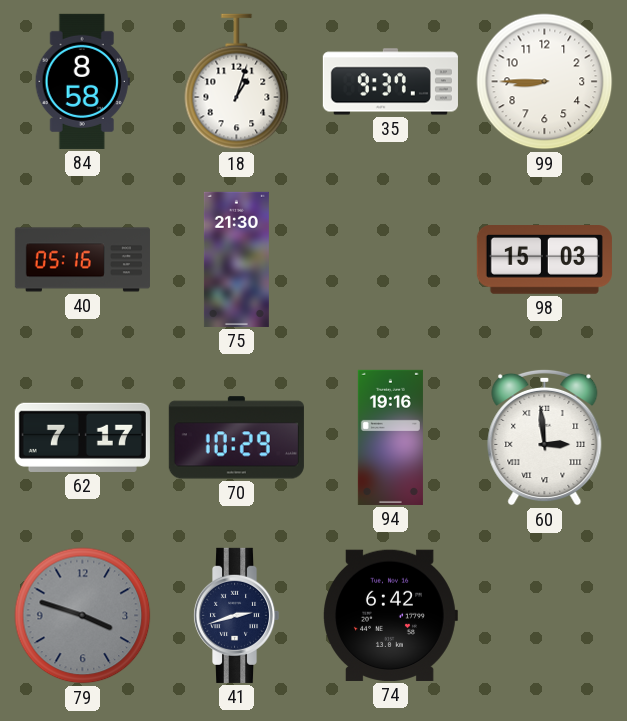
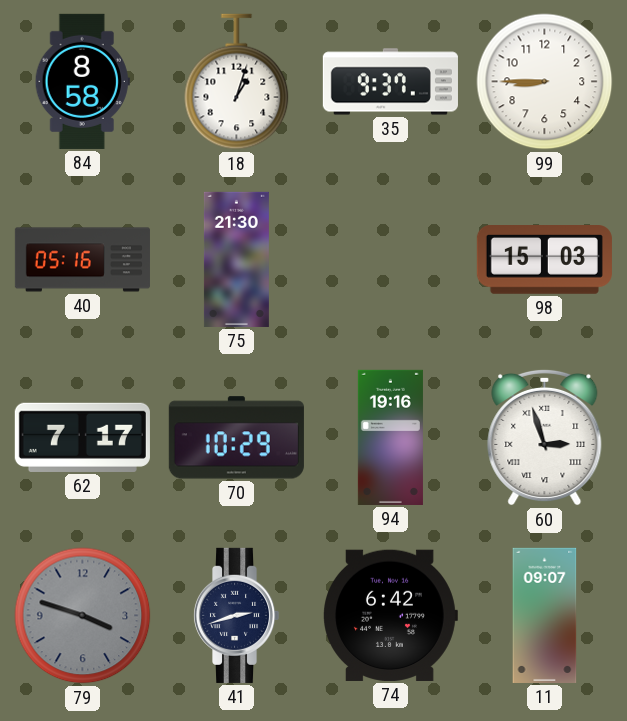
60: 2:59 -> 2:57
11: none -> 09:07
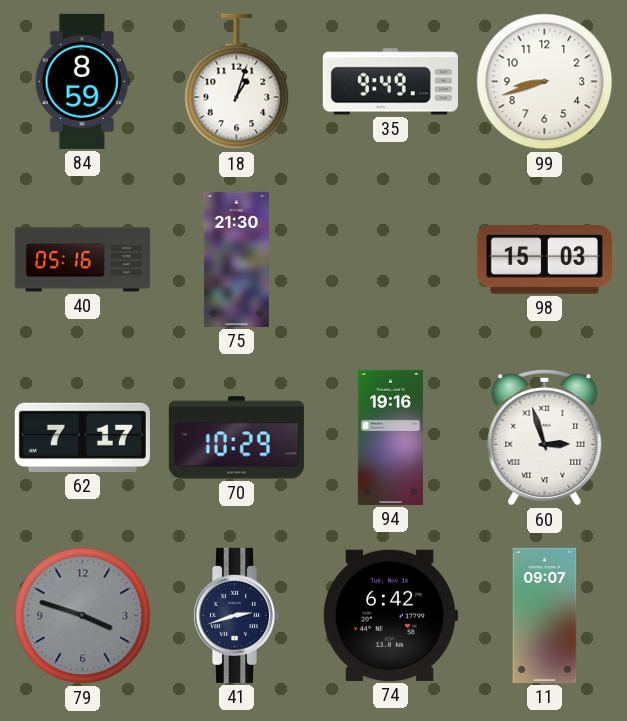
84: 8:58 -> 8:59
35: 9:37 -> 9:49
99: 8:45 -> 8:42
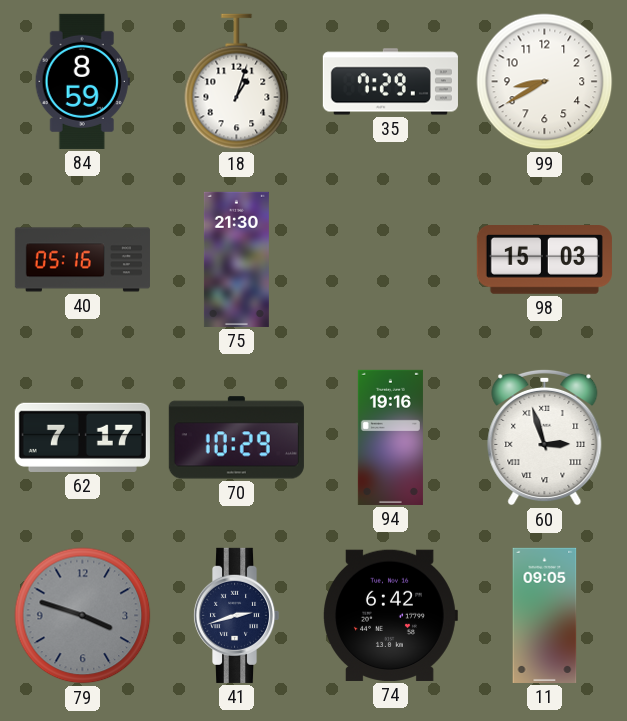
35: 9:49 -> 7:29
99: 8:42 -> 8:40
11: 09:07 -> 09:05
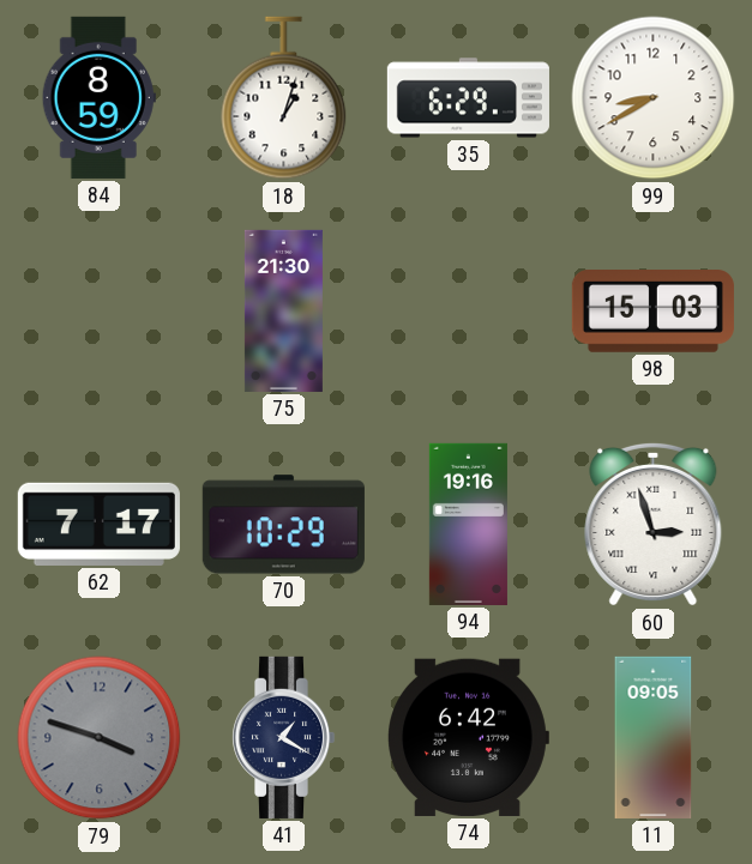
35: 7:29 -> 6:29
40: 05:16 -> none
41: 2:42 -> 1:20
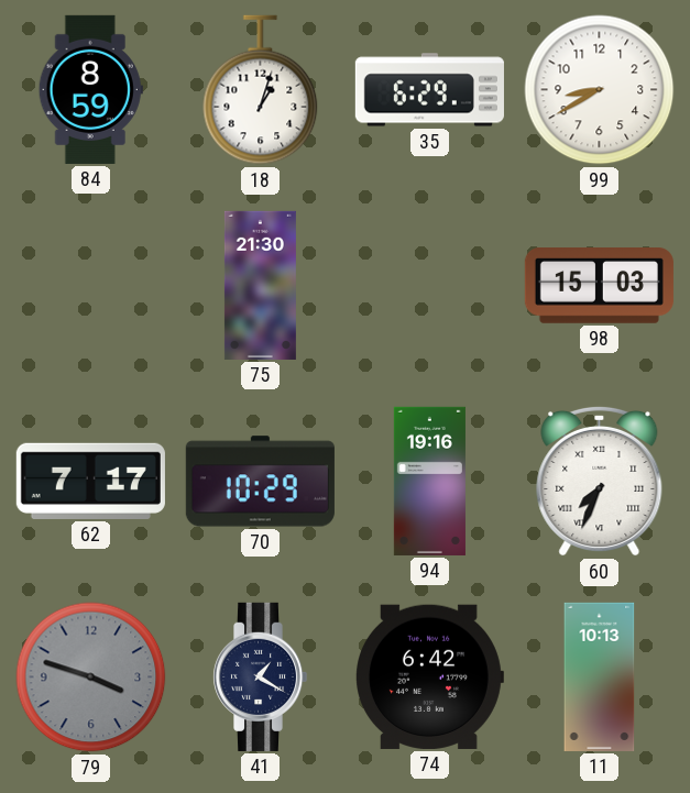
60: 2:57 -> 7:34
11: 09:05 -> 10:13
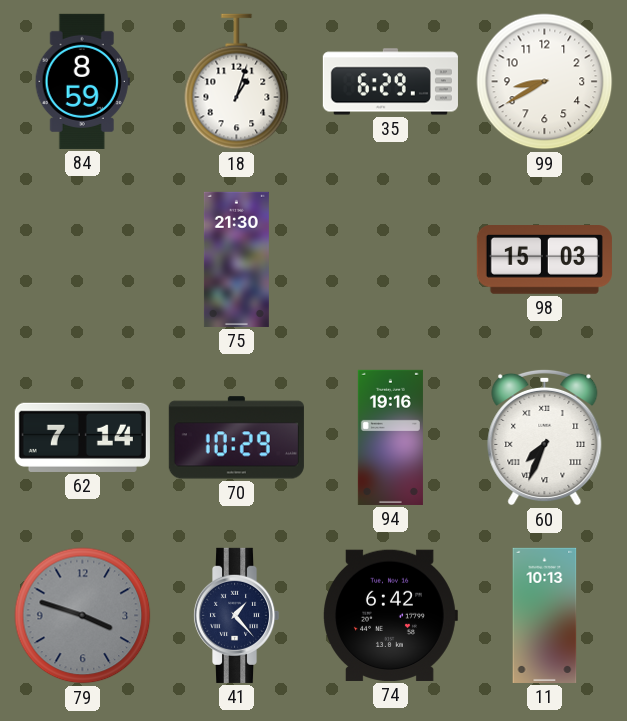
62: 7:17 -> 7:14
41: 1:20 -> 1:23
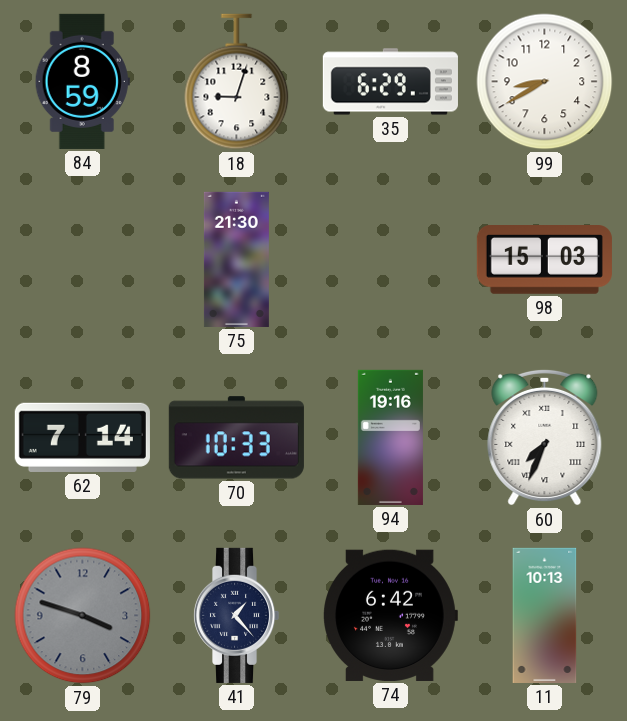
18: 1:03 -> 9:03
70: 10:29 -> 10:33
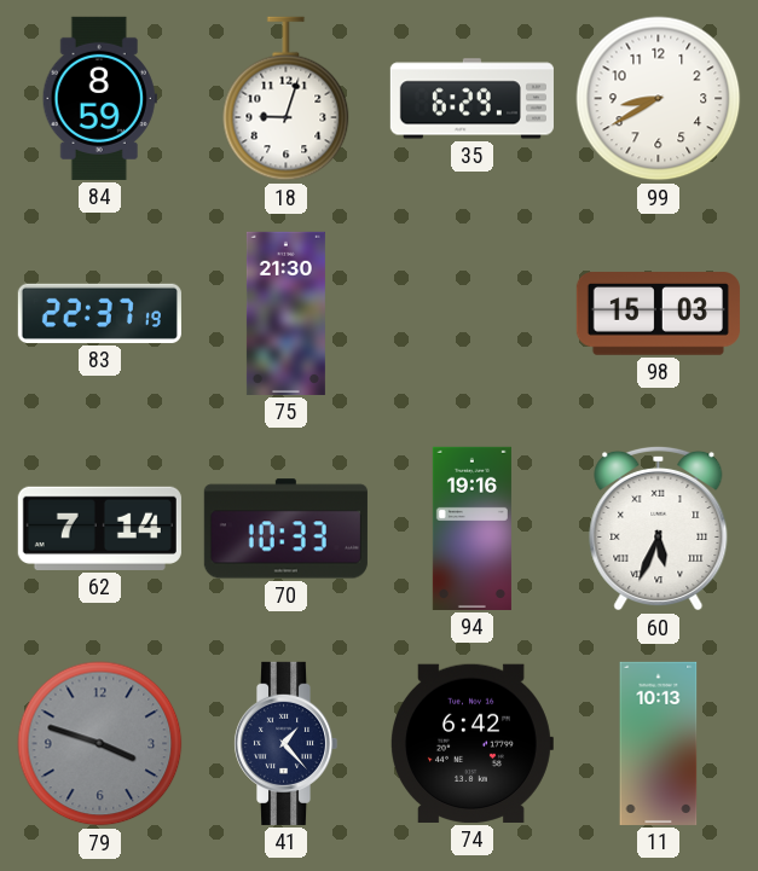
83: none -> 22:37
60: 7:34 -> 5:34
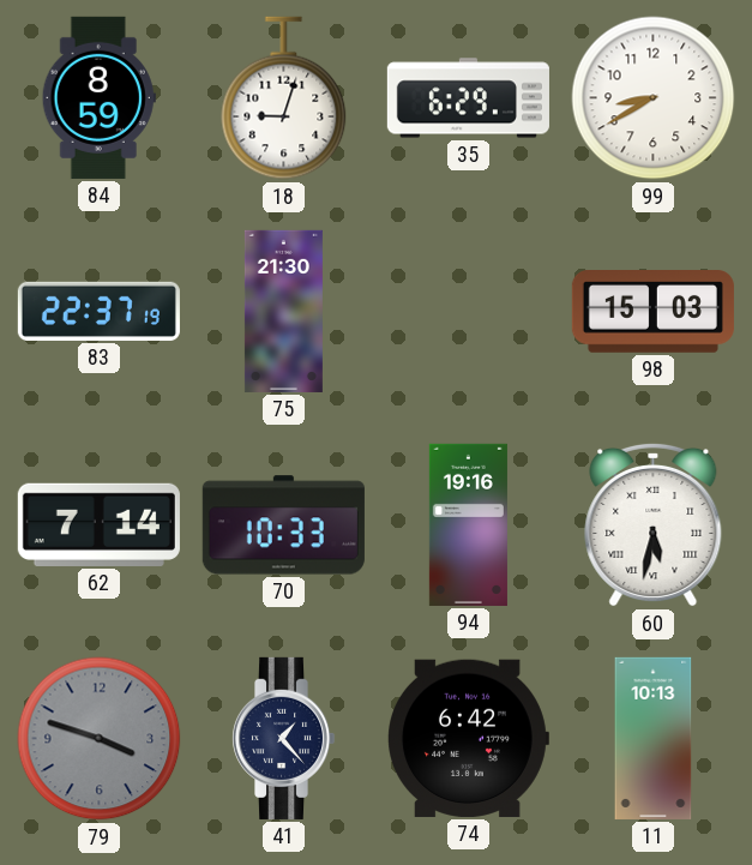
60: 5:34 -> 5:32
